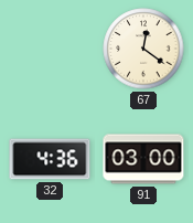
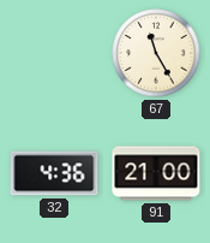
67: 12:21 -> 11:25
91: 03:00 -> 21:00
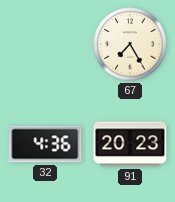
67: 11:25 -> 7:25
91: 21:00 -> 20:23
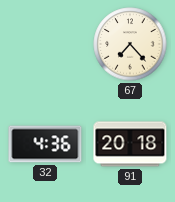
67: 7:25 -> 7:23
91: 20:23 -> 20:18
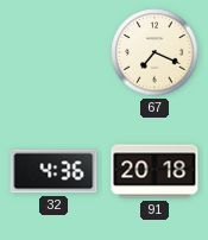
67: 7:23 -> 7:19
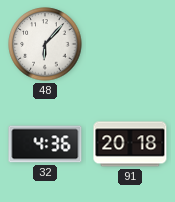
48: none -> 6:07
67: 7:19 -> none
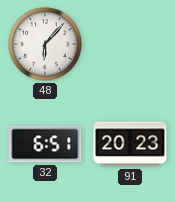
32: 4:36 -> 6:51
91: 20:18 -> 20:23
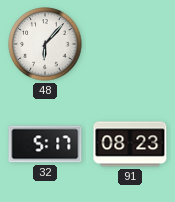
32: 6:51 -> 5:17
91: 20:23 -> 08:23
